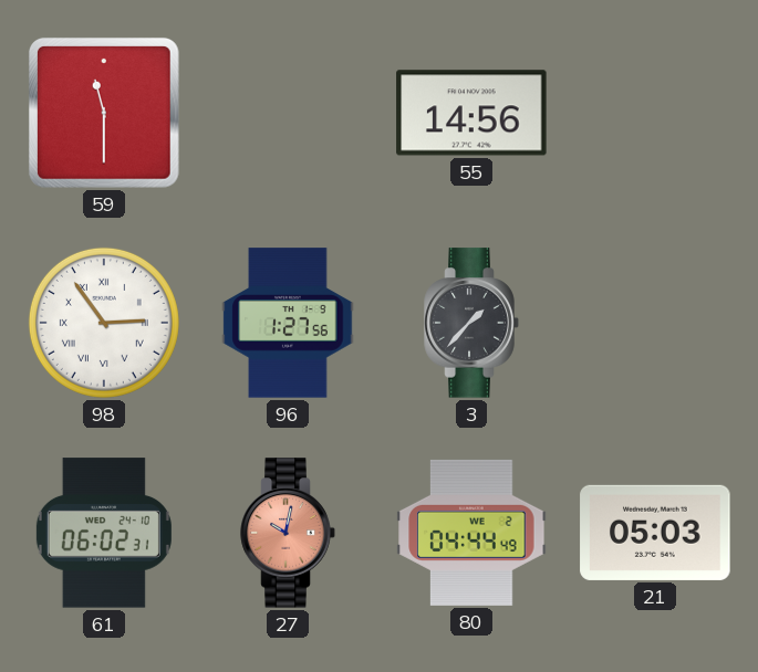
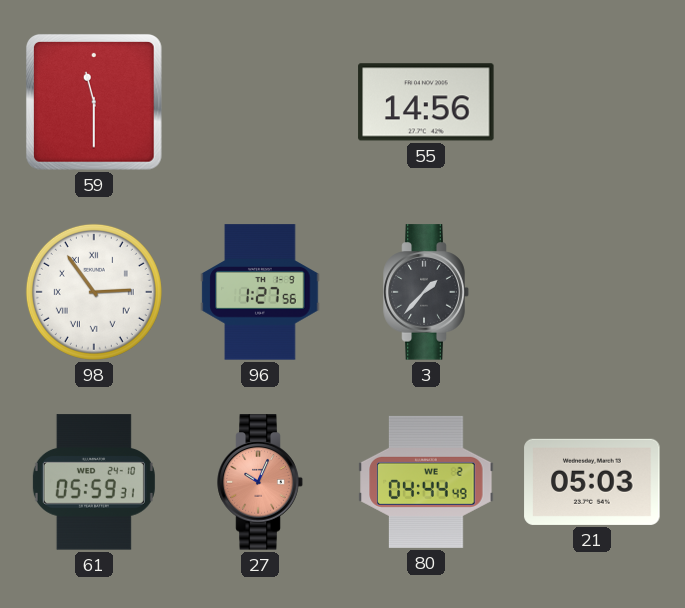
61: 06:02 -> 05:59
27: 10:02 -> 10:04
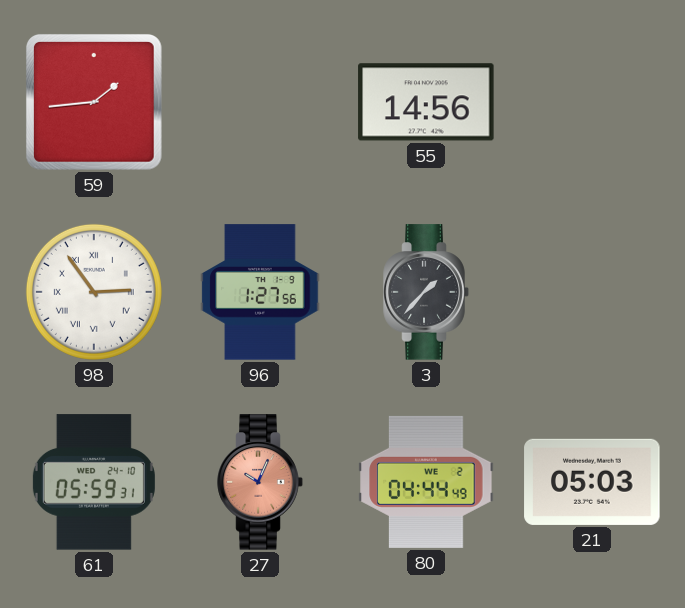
59: 11:30 -> 1:44
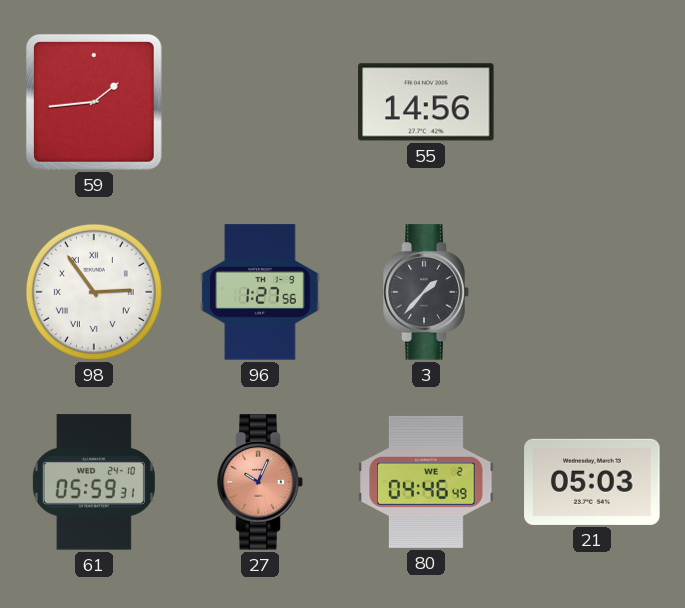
80: 04:44 -> 04:46
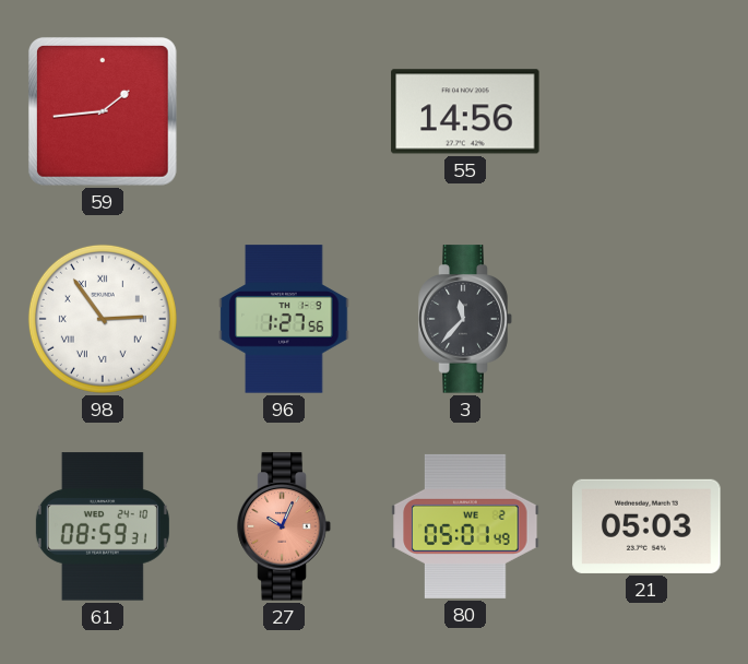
3: 1:37 -> 11:37
61: 05:59 -> 08:59
80: 04:46 -> 05:01
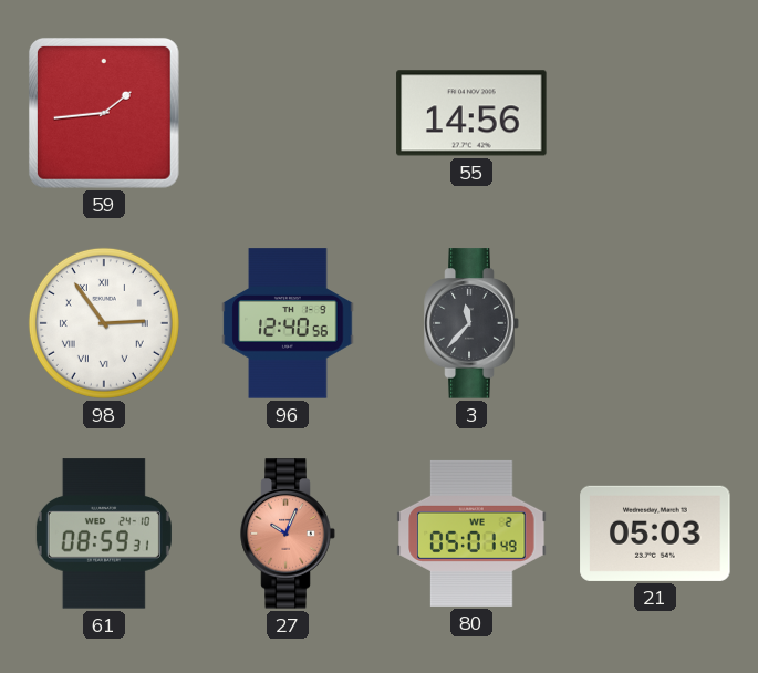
96: 1:27 -> 12:40
